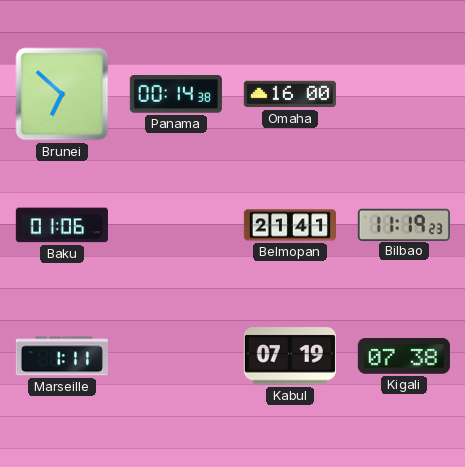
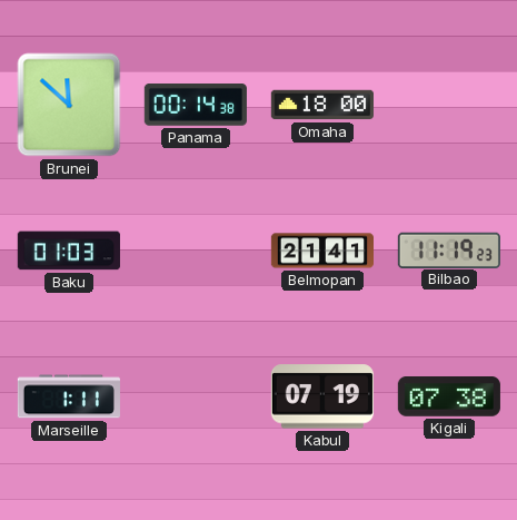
Brunei: 6:52 -> 11:52
Omaha: 16:00 -> 18:00
Baku: 01:06 -> 01:03
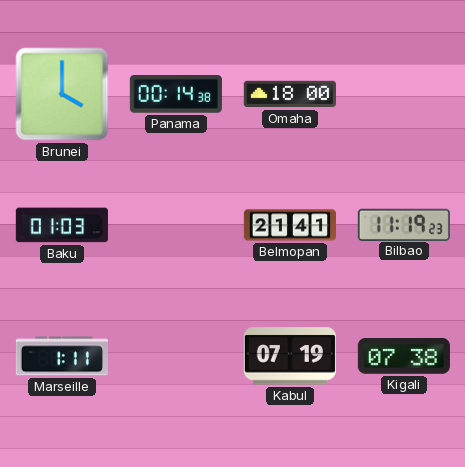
Brunei: 11:52 -> 4:00
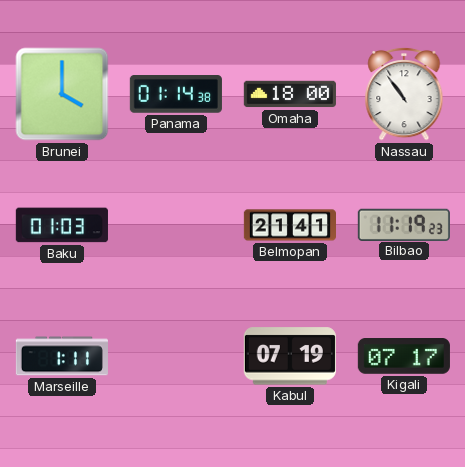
Panama: 00:14 -> 01:14
Nassau: none -> 10:54
Kigali: 07:38 -> 07:17
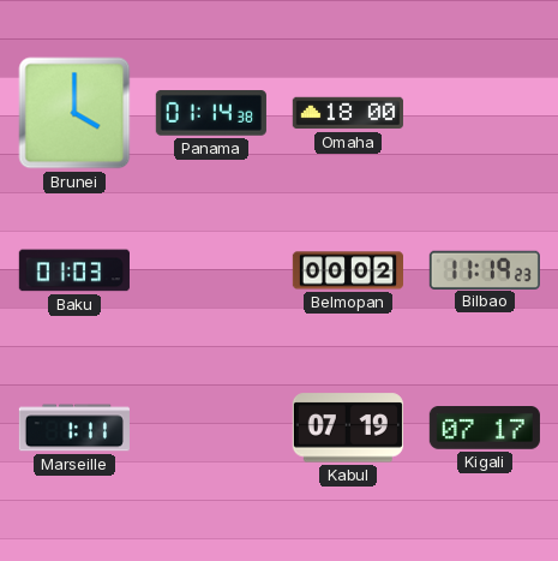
Nassau: 10:54 -> none
Belmopan: 21:41 -> 00:02
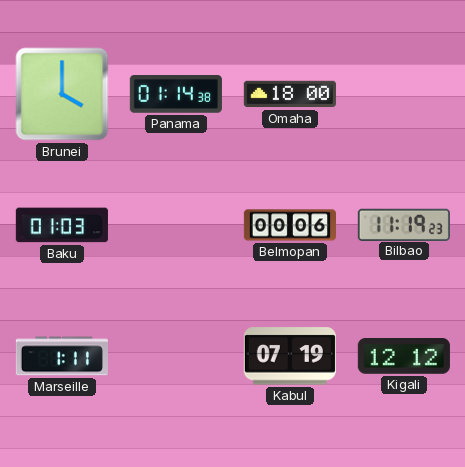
Belmopan: 00:02 -> 00:06
Kigali: 07:17 -> 12:12
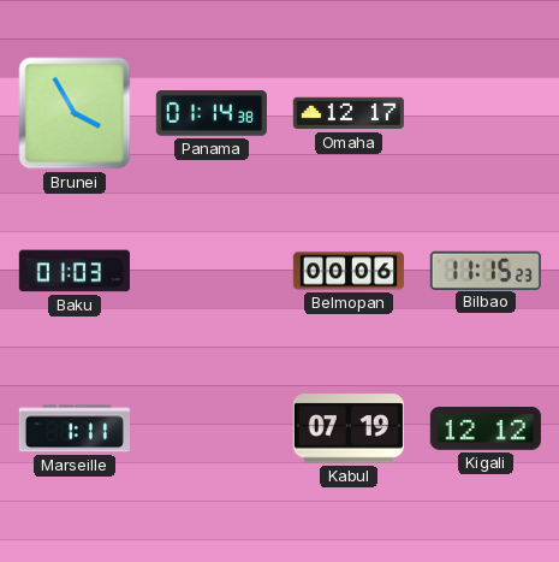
Brunei: 4:00 -> 3:55
Omaha: 18:00 -> 12:17
Bilbao: 11:19 -> 11:15
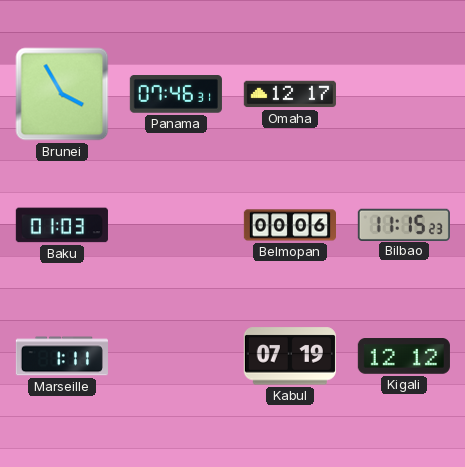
Panama: 01:14 -> 07:46
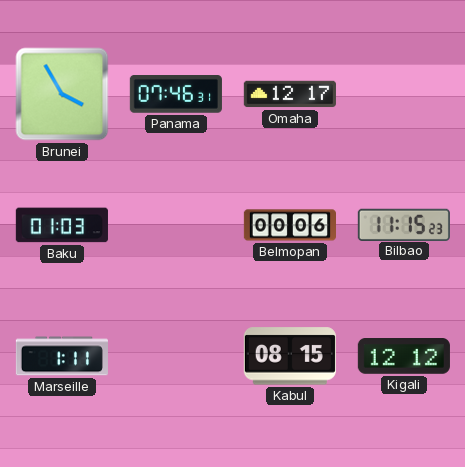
Kabul: 07:19 -> 08:15
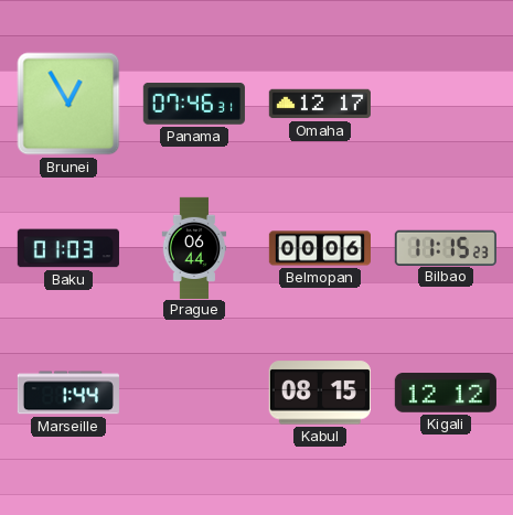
Brunei: 3:55 -> 12:55
Prague: none -> 06:44
Marseille: 1:11 -> 1:44
